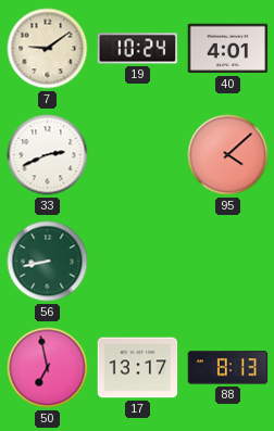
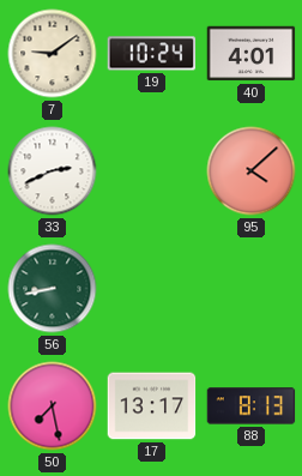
50: 6:58 -> 7:28
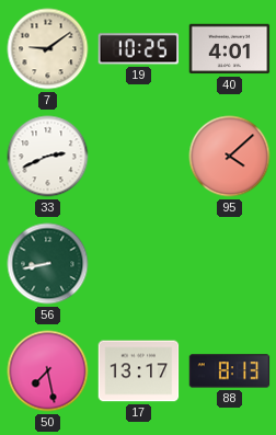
19: 10:24 -> 10:25
